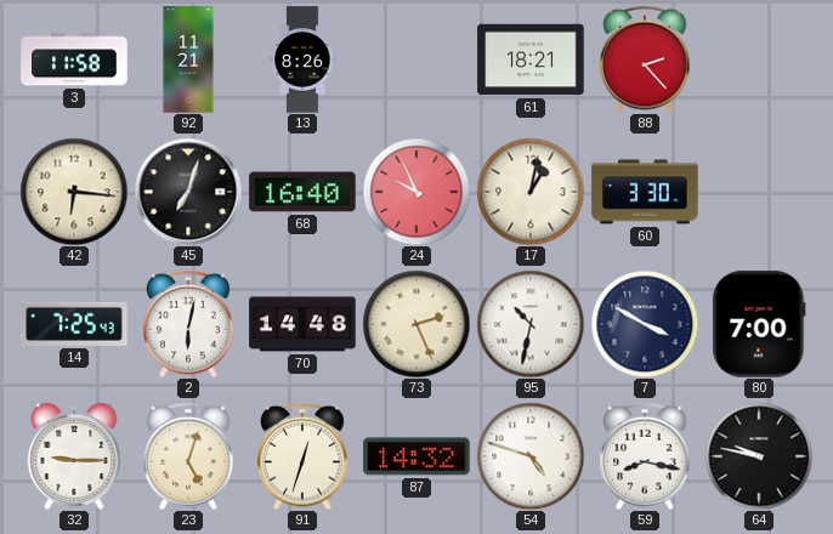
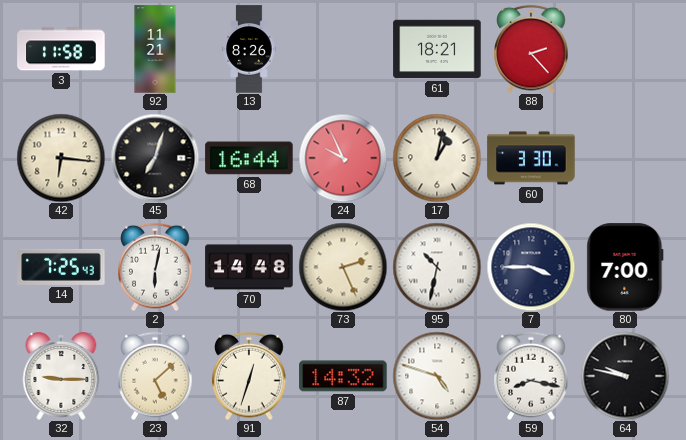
68: 16:40 -> 16:44
7: 3:50 -> 3:45
23: 5:03 -> 5:08
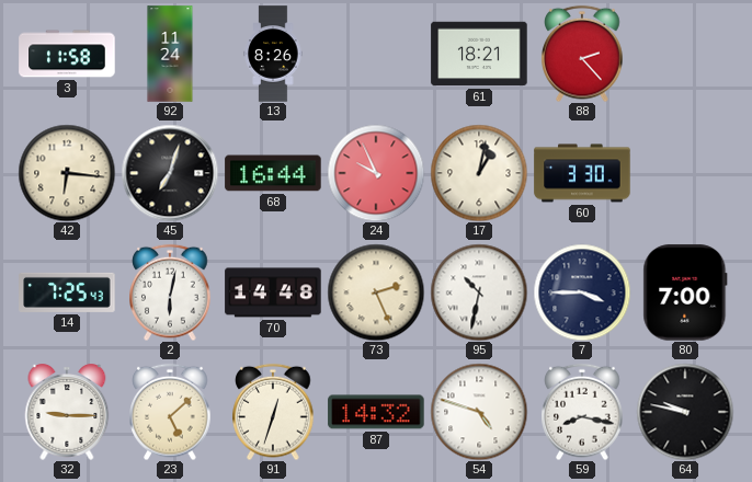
92: 11:21 -> 11:24
